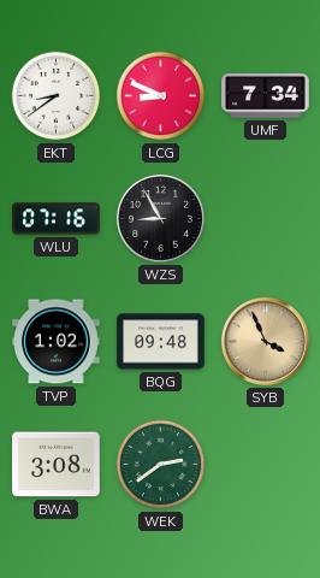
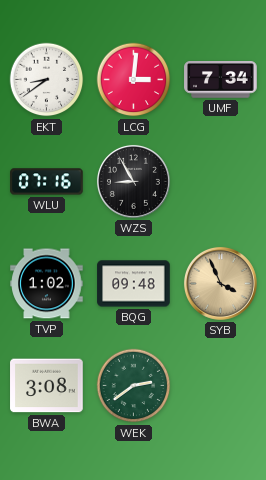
LCG: 8:49 -> 3:01
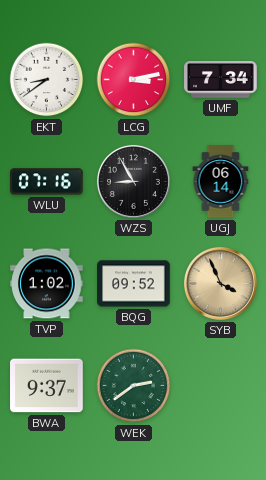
LCG: 3:01 -> 3:13
UGJ: none -> 06:14
BQG: 09:48 -> 09:52
BWA: 3:08 -> 9:37
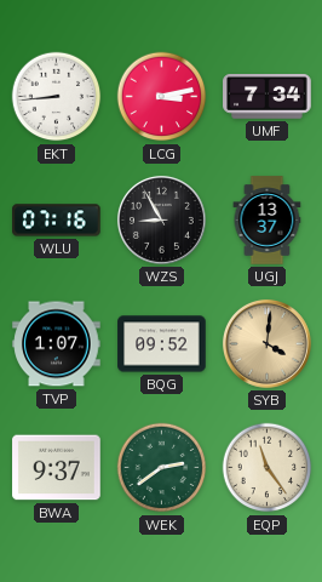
EKT: 8:39 -> 8:44
UGJ: 06:14 -> 13:37
TVP: 1:02 -> 1:07
SYB: 3:56 -> 4:01
EQP: none -> 11:24
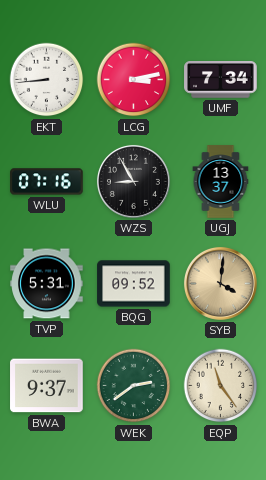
TVP: 1:07 -> 5:31
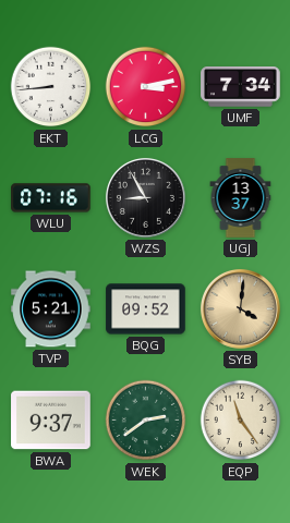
TVP: 5:31 -> 5:21
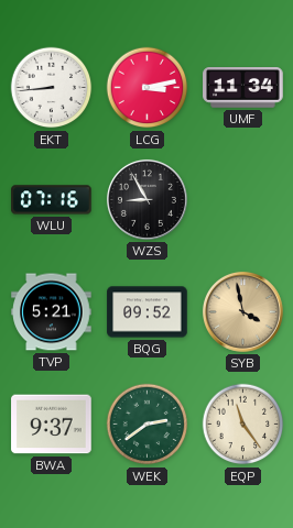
UMF: 7:34 -> 11:34
UGJ: 13:37 -> none
SYB: 4:01 -> 3:58
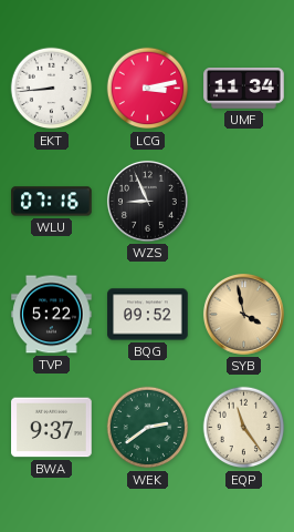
WZS: 8:55 -> 8:56
TVP: 5:21 -> 5:22
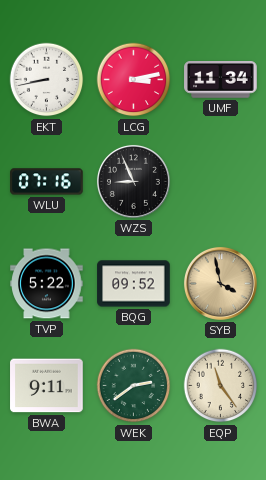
EKT: 8:44 -> 8:43
BWA: 9:37 -> 9:11
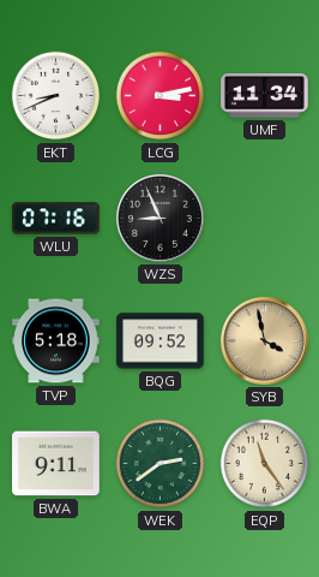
EKT: 8:43 -> 8:41
TVP: 5:22 -> 5:18
